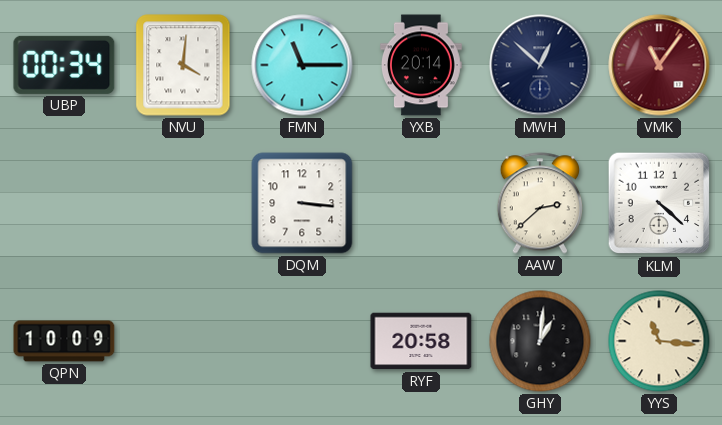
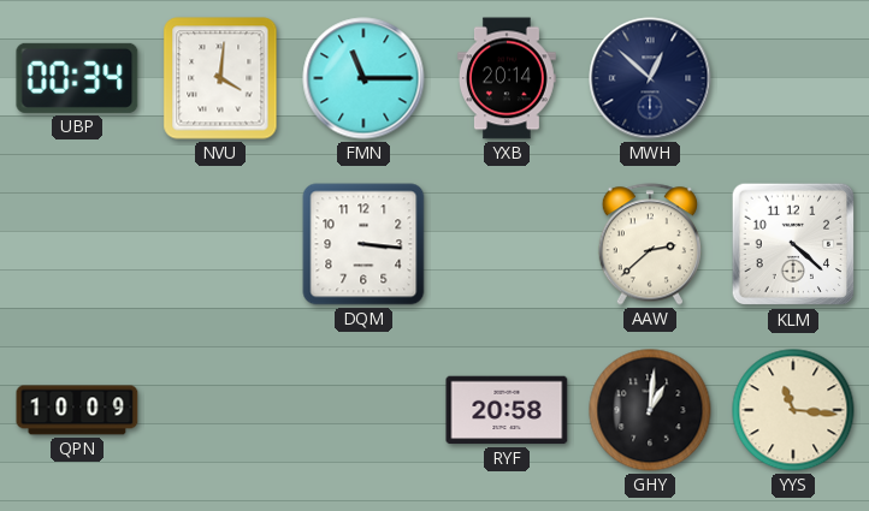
VMK: 11:06 -> none
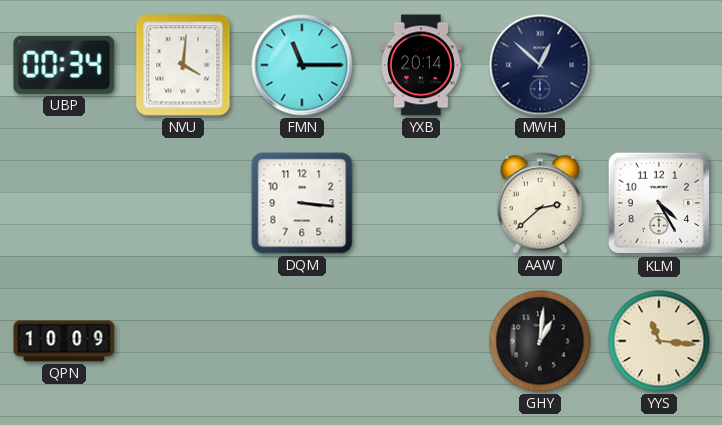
KLM: 4:22 -> 4:25
RYF: 20:58 -> none
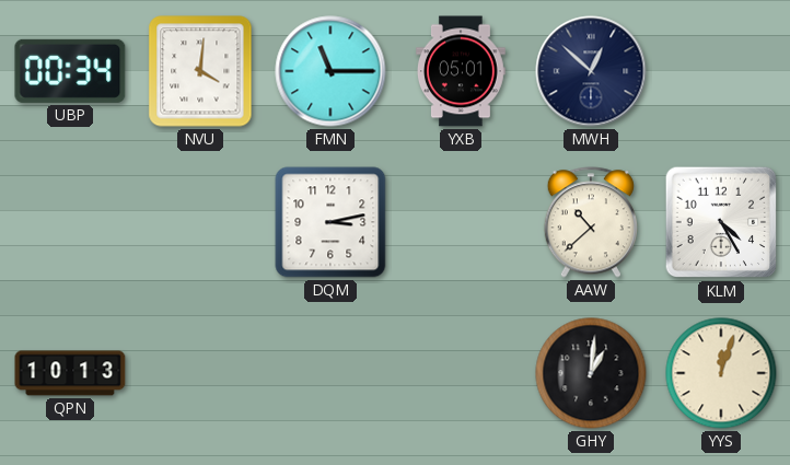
YXB: 20:14 -> 05:01
DQM: 3:16 -> 3:13
AAW: 2:38 -> 10:38
QPN: 10:09 -> 10:13
YYS: 11:16 -> 12:03
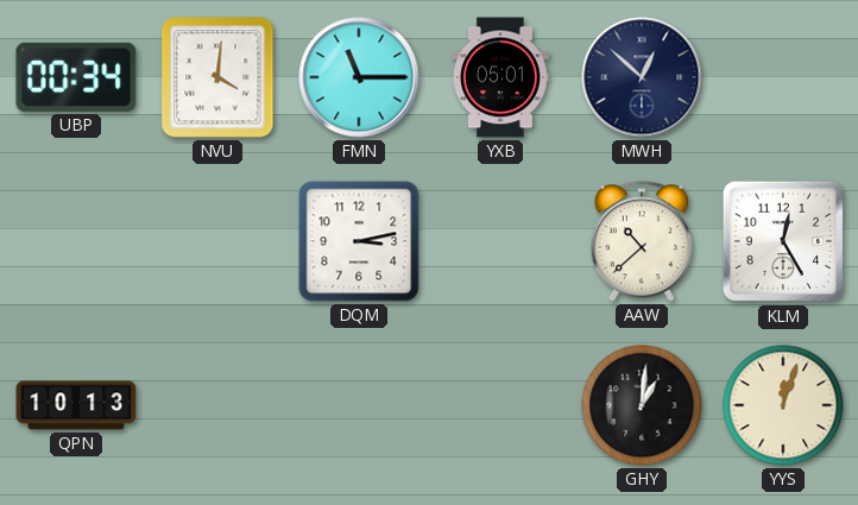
KLM: 4:25 -> 12:25
